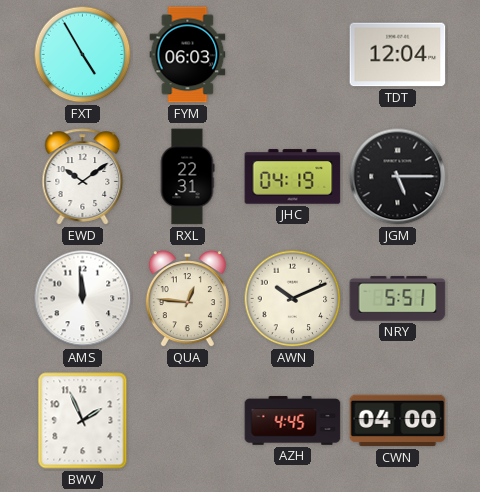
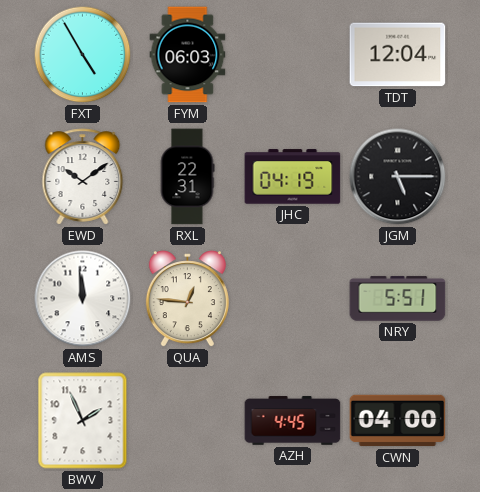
AWN: 10:11 -> none
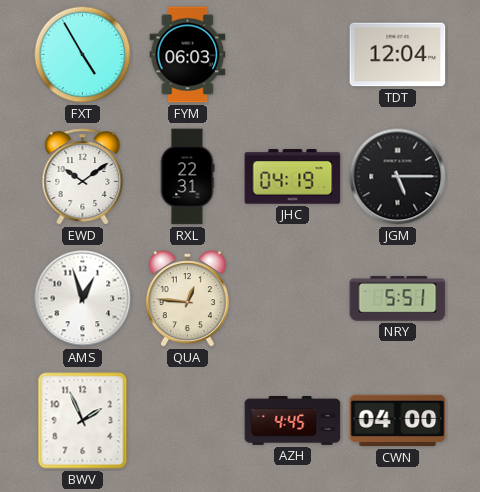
AMS: 11:59 -> 12:57
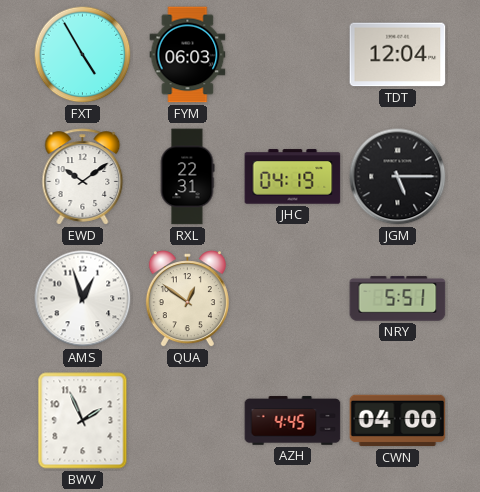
QUA: 12:46 -> 12:51
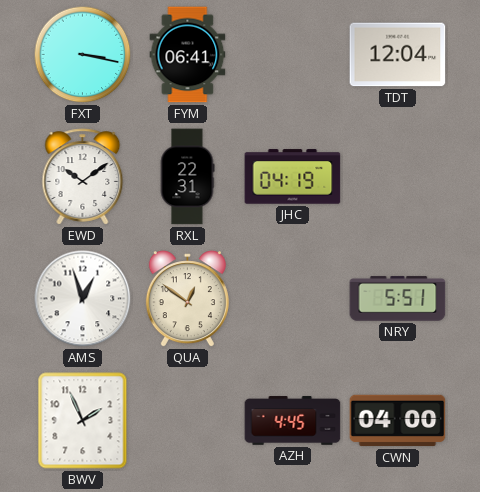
FXT: 4:55 -> 3:17
FYM: 06:03 -> 06:41
JGM: 5:15 -> none
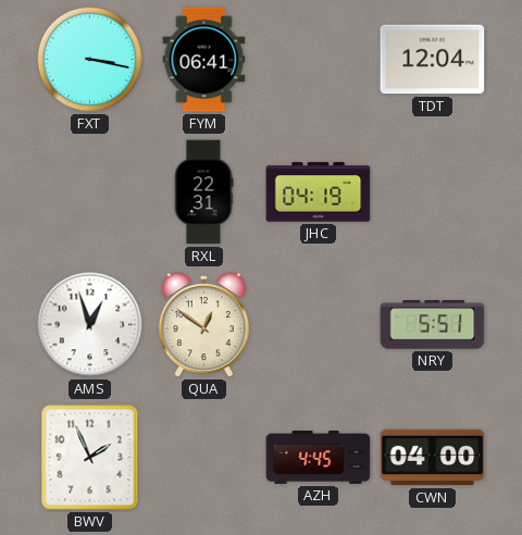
EWD: 10:09 -> none
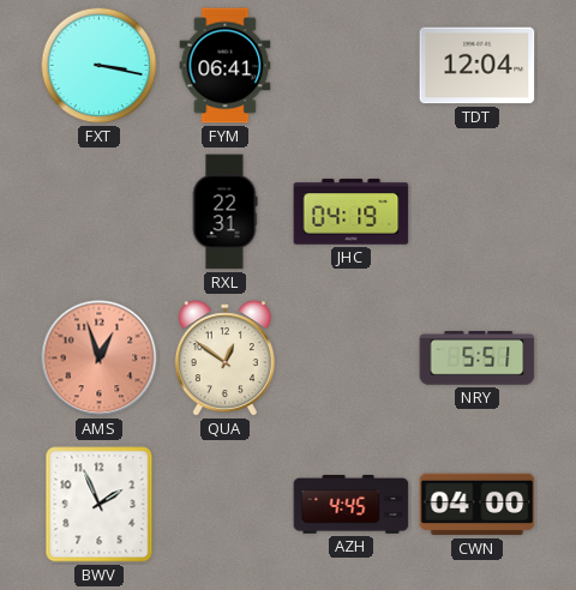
AMS dial: white -> salmon
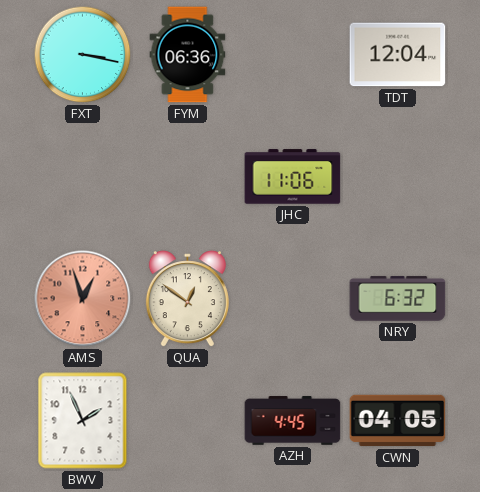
FYM: 06:41 -> 06:36
RXL: 22:31 -> none
JHC: 04:19 -> 11:06
NRY: 5:51 -> 6:32
CWN: 04:00 -> 04:05
